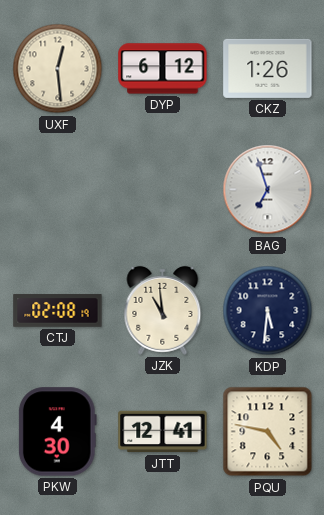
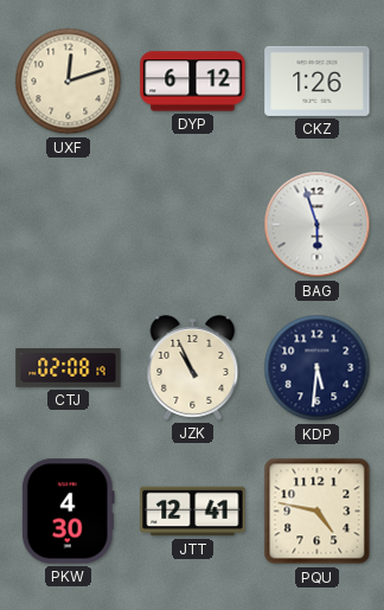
UXF: 12:29 -> 12:12
BAG: 6:57 -> 5:57
JZK: 10:59 -> 10:56
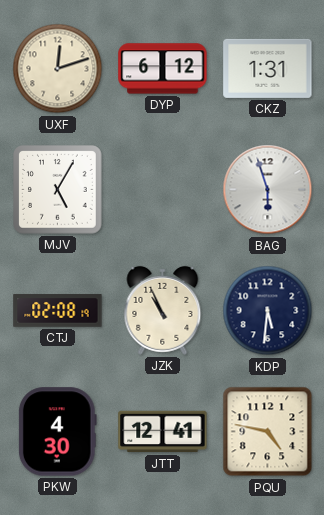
CKZ: 1:26 -> 1:31
MJV: none -> 5:05
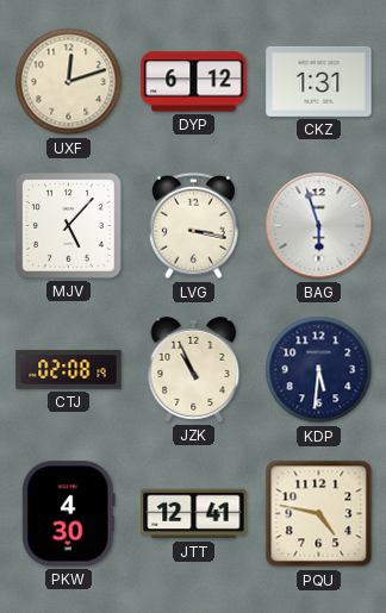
MJV: 5:05 -> 5:07
LVG: none -> 3:17
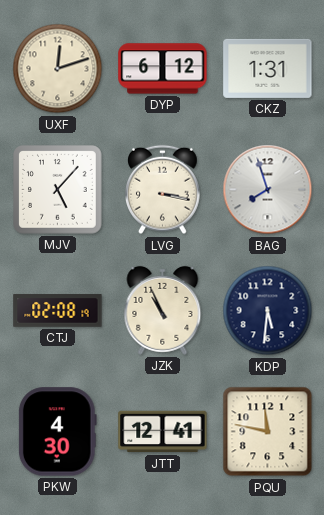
BAG: 5:57 -> 7:57
PQU: 4:47 -> 11:47
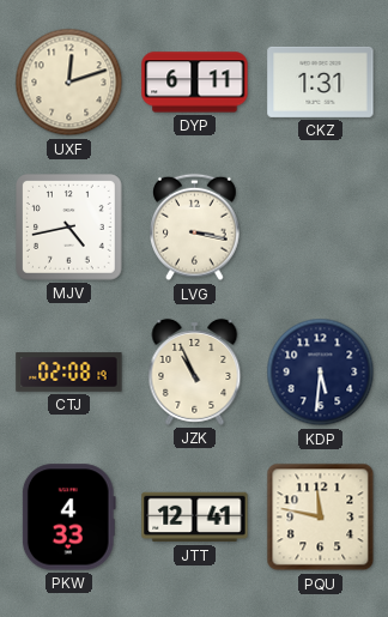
DYP: 6:12 -> 6:11
MJV: 5:07 -> 4:43
BAG: 7:57 -> none
PKW: 4:30 -> 4:33
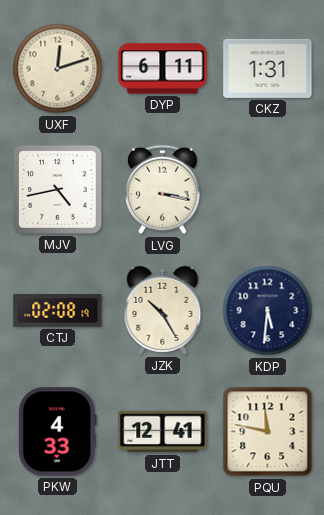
JZK: 10:56 -> 10:25
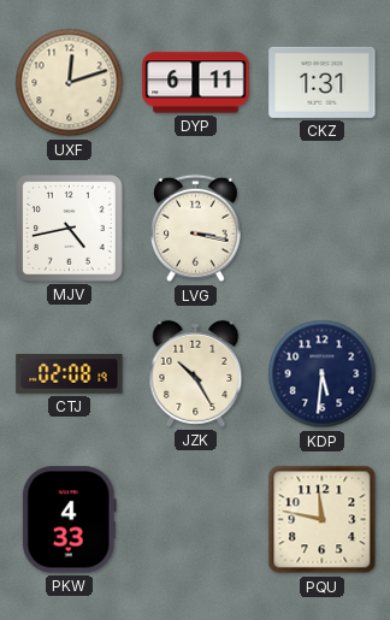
JTT: 12:41 -> none
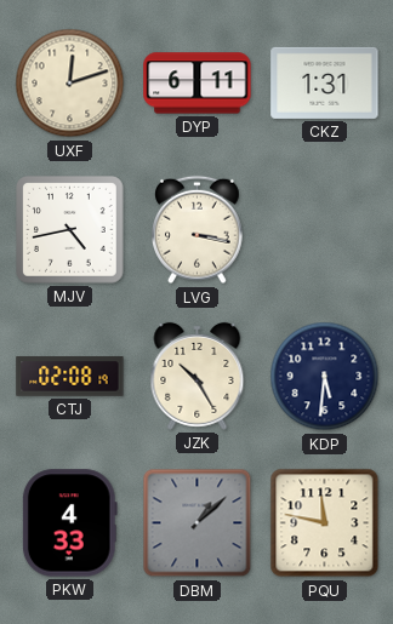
DBM: none -> 1:08
